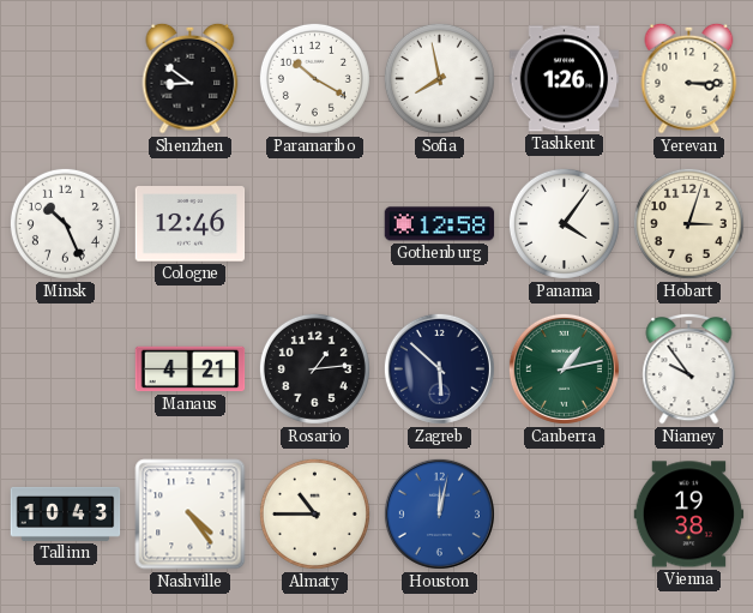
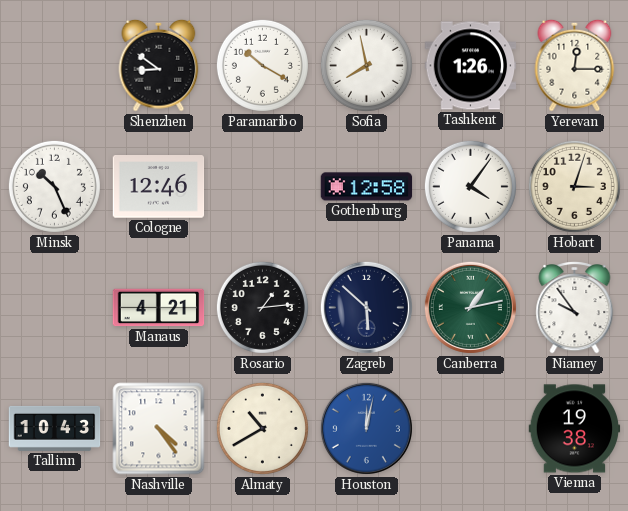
Yerevan: 3:15 -> 12:15
Almaty: 10:45 -> 10:40
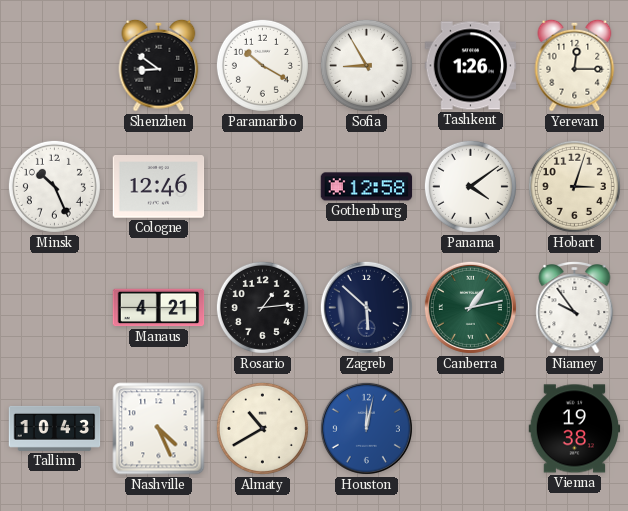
Sofia: 7:58 -> 8:55
Panama: 4:06 -> 4:09
Nashville: 4:24 -> 4:26
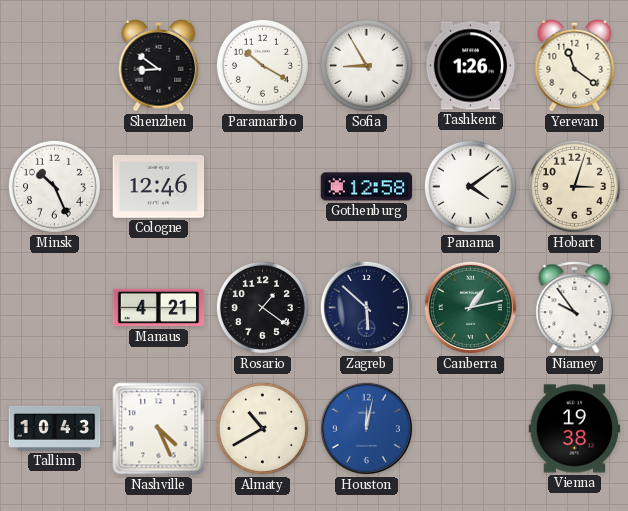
Yerevan: 12:15 -> 11:21
Rosario: 1:14 -> 1:21
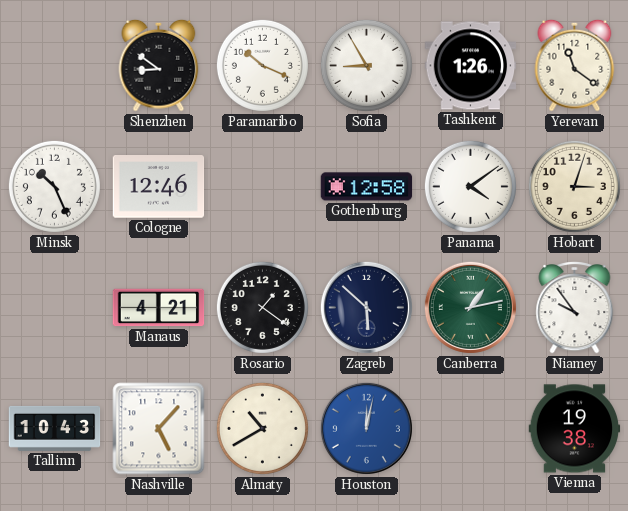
Paramaribo: 10:20 -> 10:19
Nashville: 4:26 -> 5:07
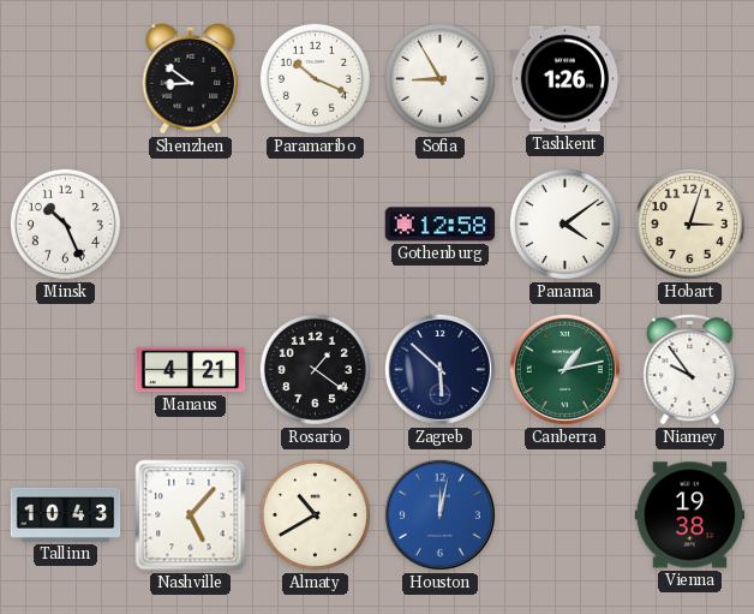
Yerevan: 11:21 -> none
Cologne: 12:46 -> none
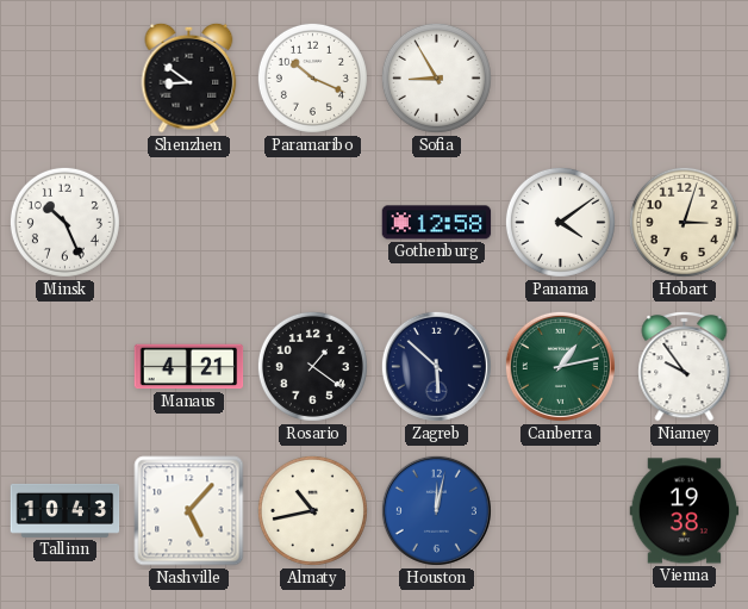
Tashkent: 1:26 -> none
Almaty: 10:40 -> 10:43
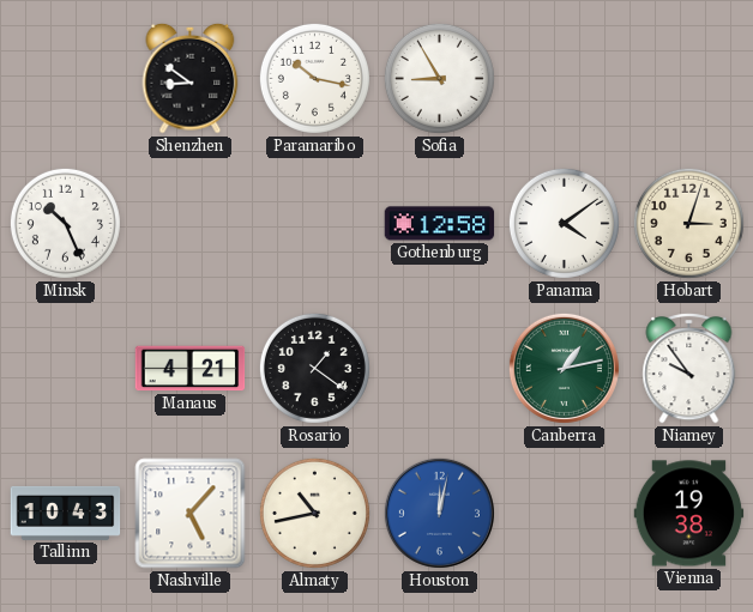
Paramaribo: 10:19 -> 10:17
Zagreb: 5:52 -> none
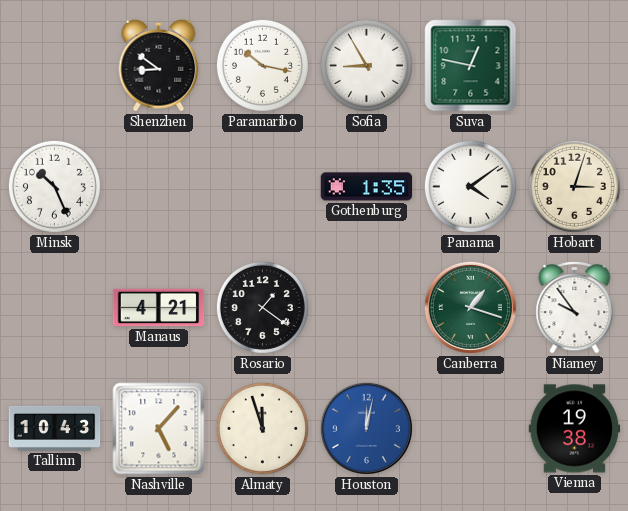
Suva: none -> 12:47
Gothenburg: 12:58 -> 1:35
Canberra: 1:13 -> 1:18
Almaty: 10:43 -> 11:57
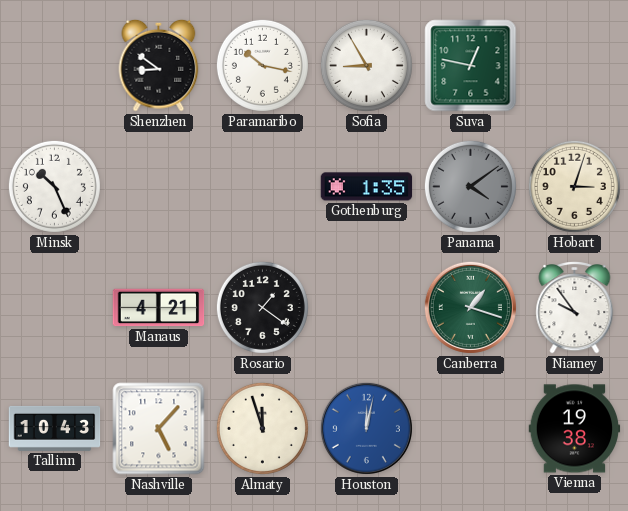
Panama dial: white -> grey
